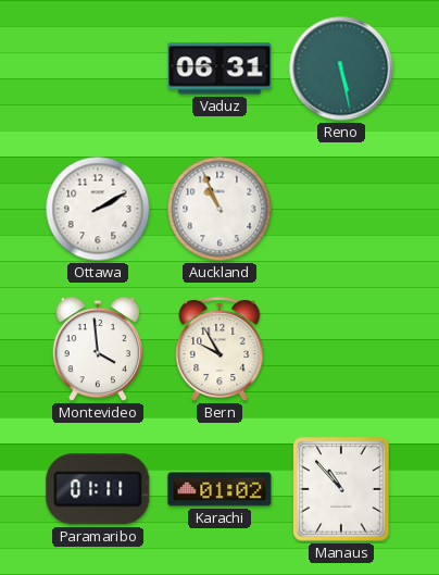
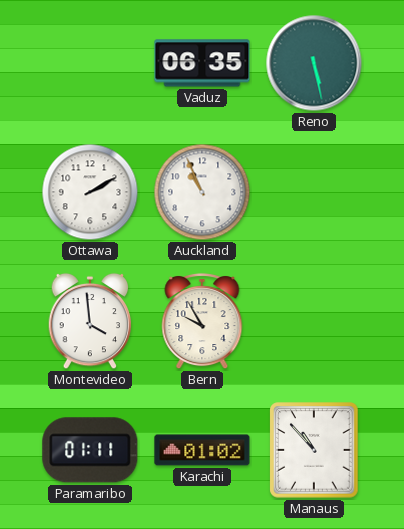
Vaduz: 06:31 -> 06:35
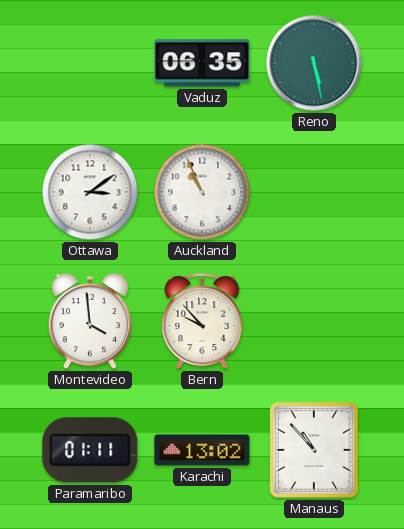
Ottawa: 2:10 -> 3:09
Bern: 9:55 -> 9:53
Karachi: 01:02 -> 13:02
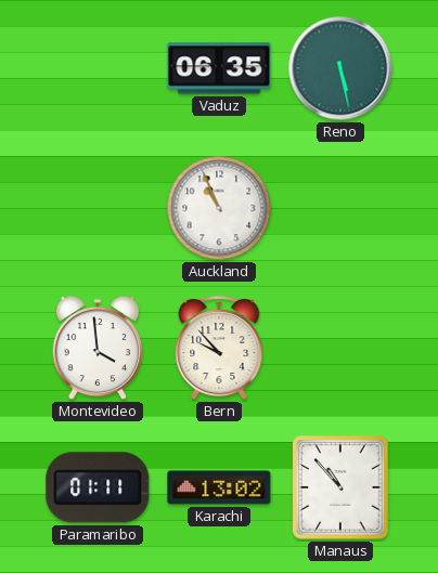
Ottawa: 3:09 -> none
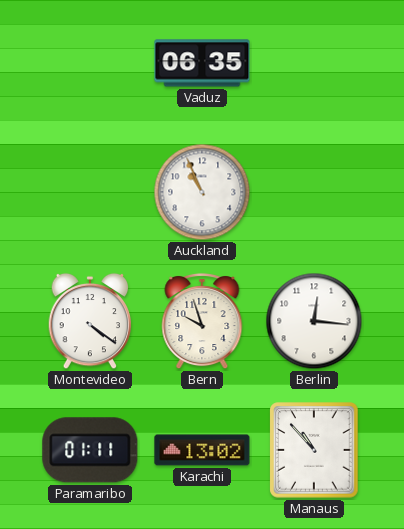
Reno: 5:28 -> none
Montevideo: 3:59 -> 4:21
Bern: 9:53 -> 9:57
Berlin: none -> 12:16
